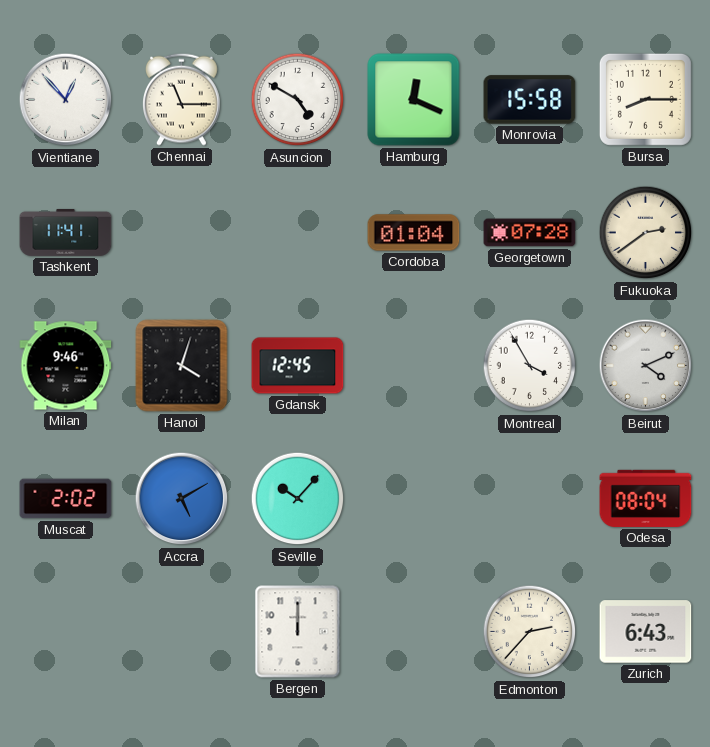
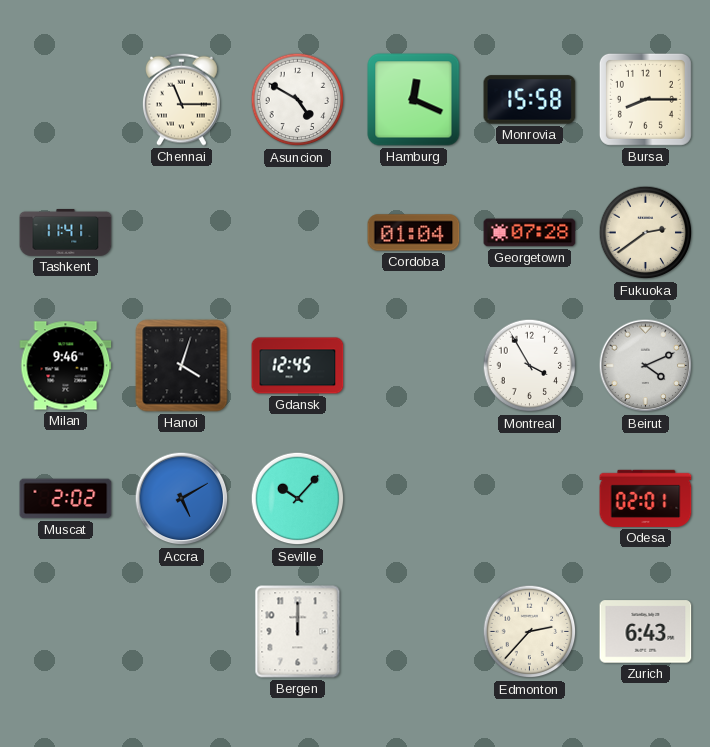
Vientiane: 12:53 -> none
Odesa: 08:04 -> 02:01
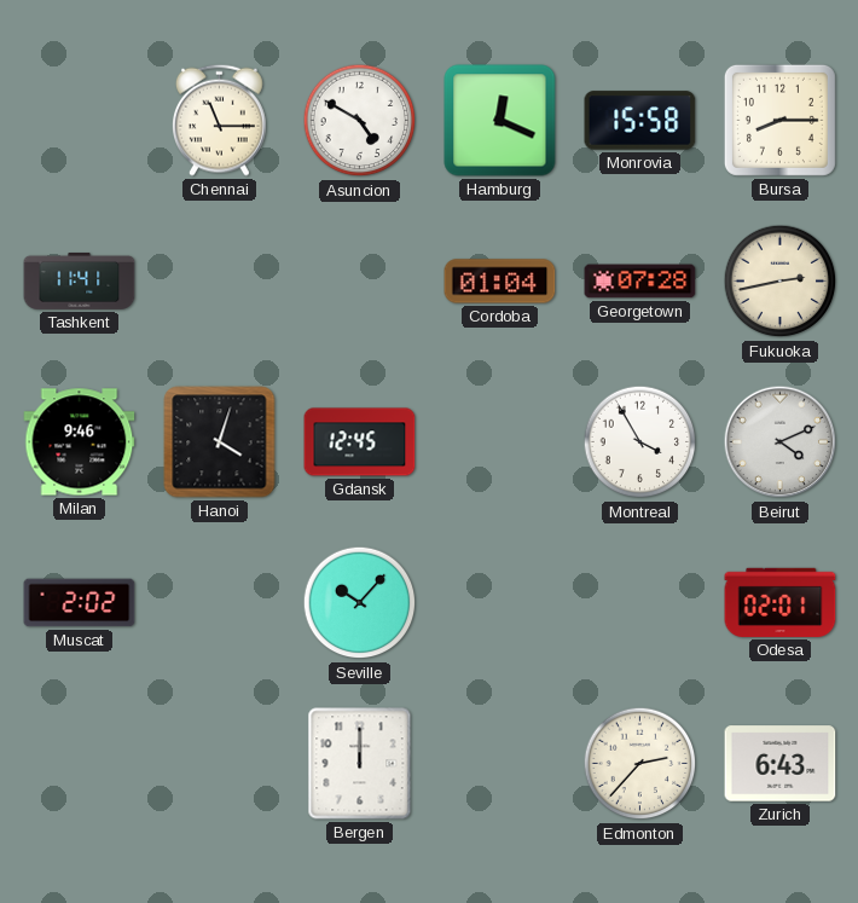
Fukuoka: 2:39 -> 2:43
Accra: 5:10 -> none
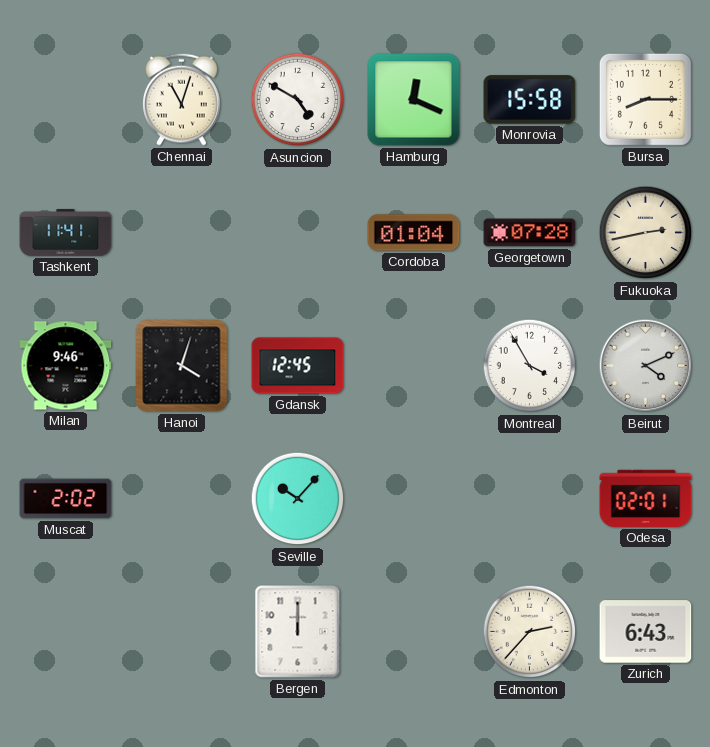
Chennai: 11:15 -> 11:03
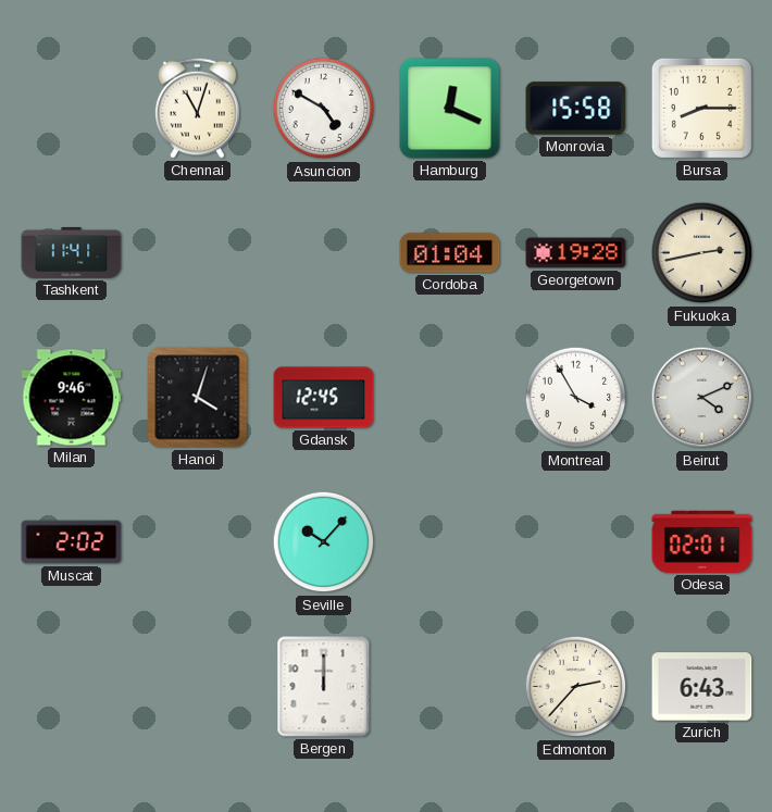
Georgetown: 07:28 -> 19:28
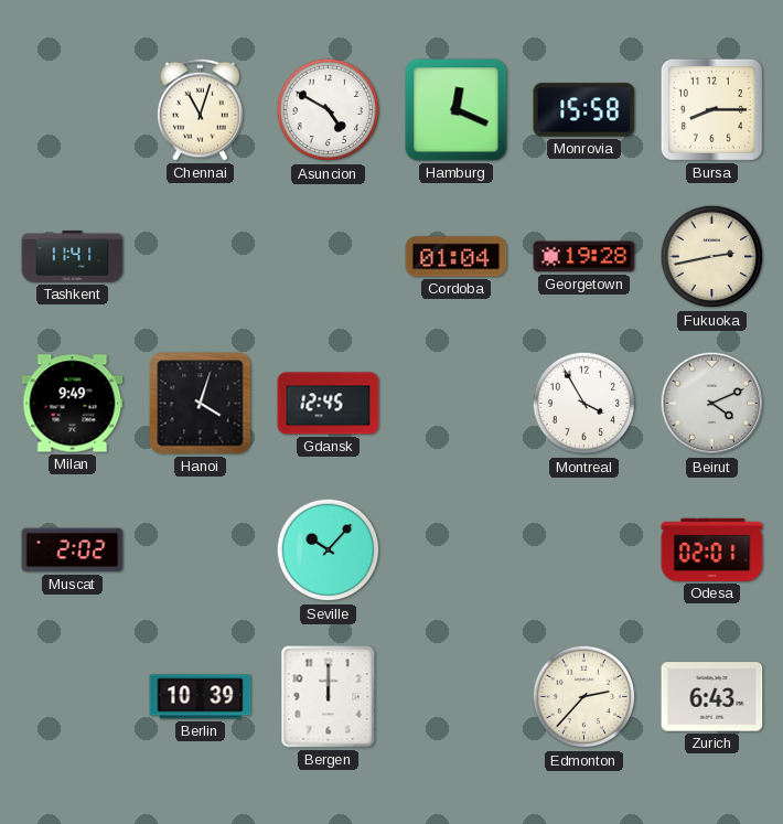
Milan: 9:46 -> 9:49
Berlin: none -> 10:39
